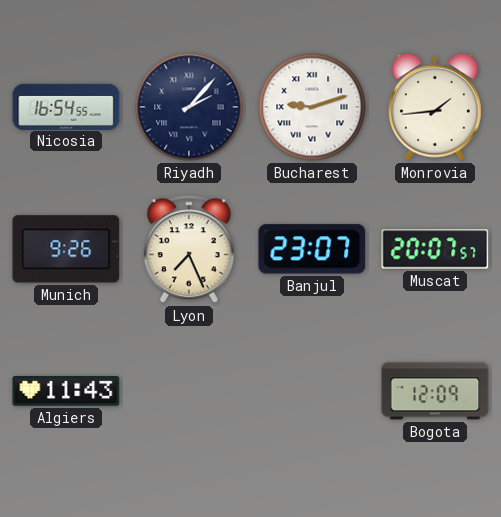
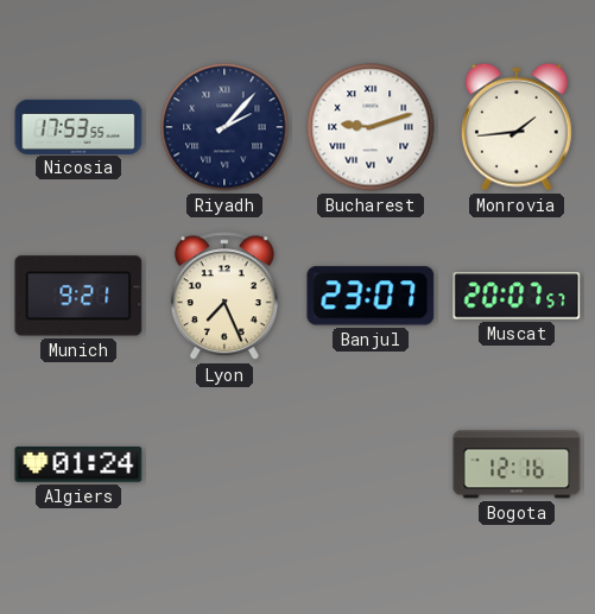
Nicosia: 16:54 -> 17:53
Munich: 9:26 -> 9:21
Algiers: 11:43 -> 01:24
Bogota: 12:09 -> 12:16
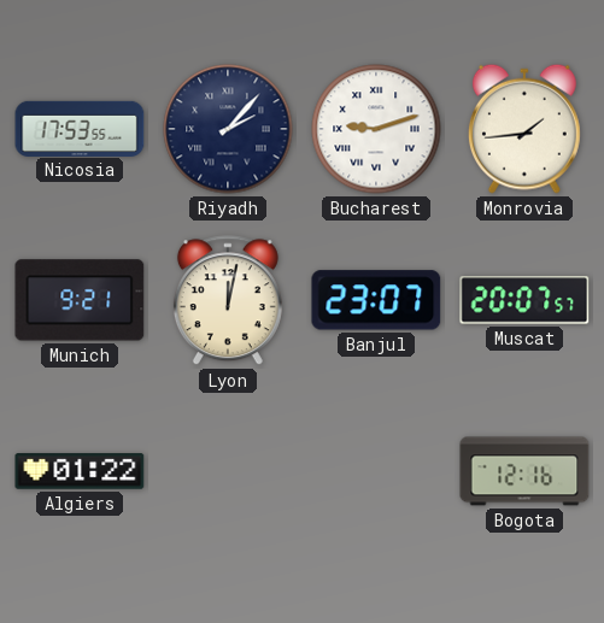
Lyon: 7:26 -> 12:02
Algiers: 01:24 -> 01:22
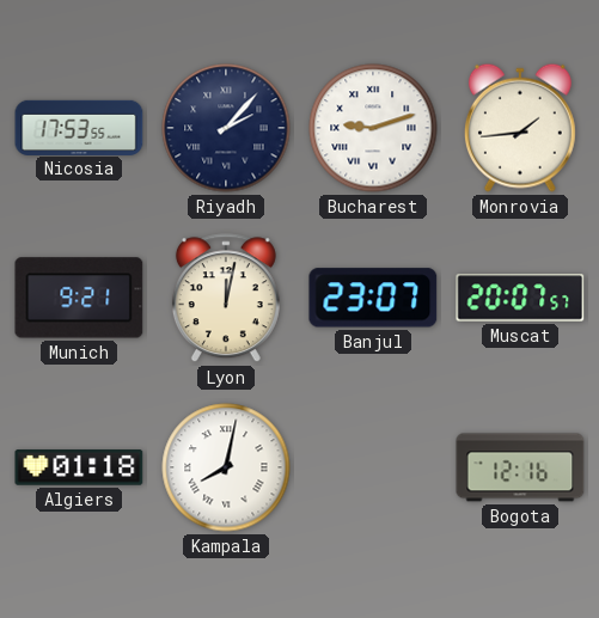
Algiers: 01:22 -> 01:18
Kampala: none -> 8:02
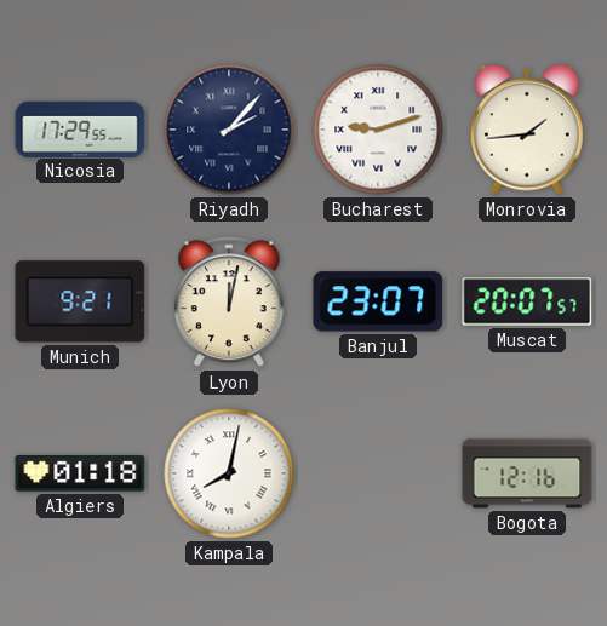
Nicosia: 17:53 -> 17:29
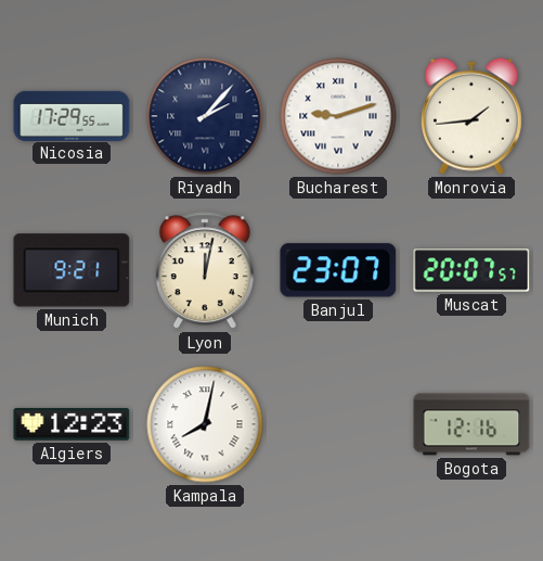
Algiers: 01:18 -> 12:23
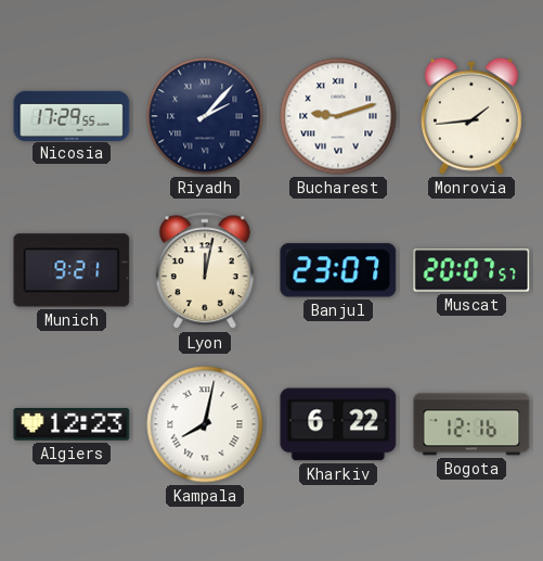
Kharkiv: none -> 6:22
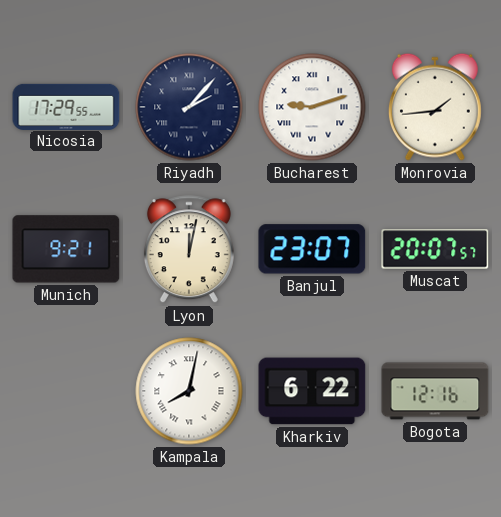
Algiers: 12:23 -> none
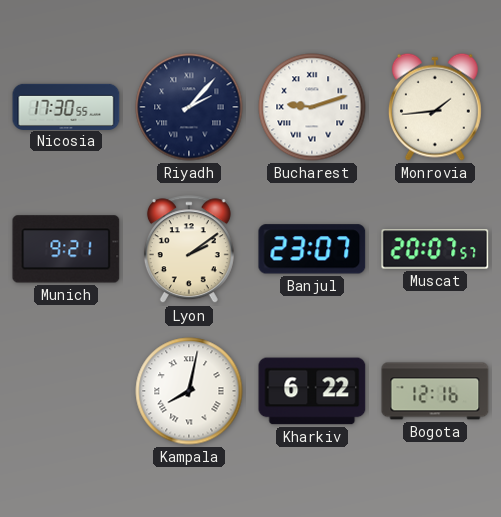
Nicosia: 17:29 -> 17:30
Lyon: 12:02 -> 2:09
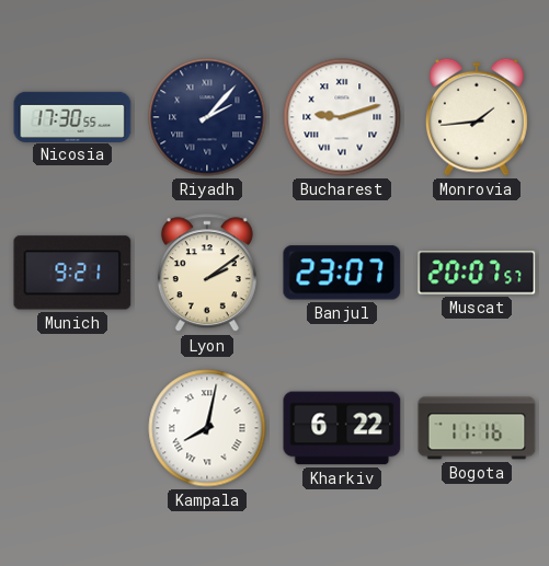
Bogota: 12:16 -> 11:16
